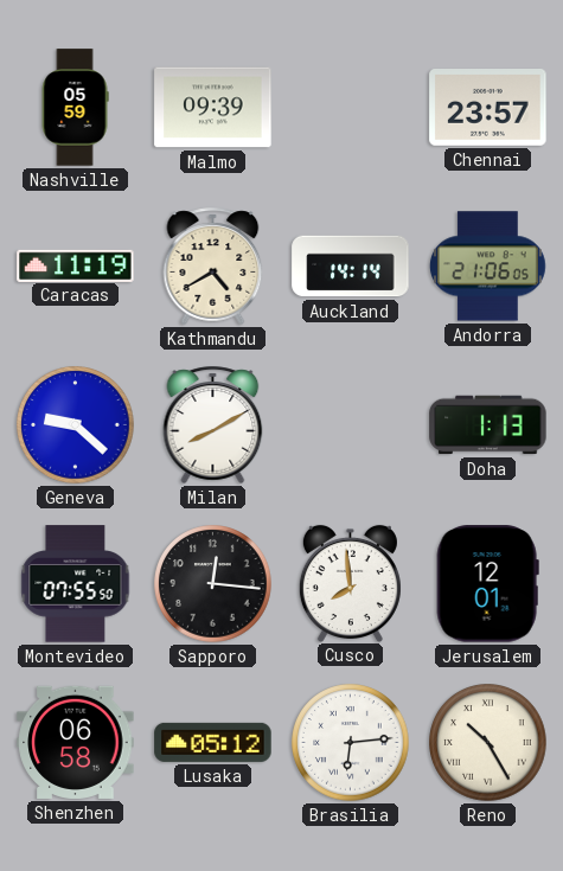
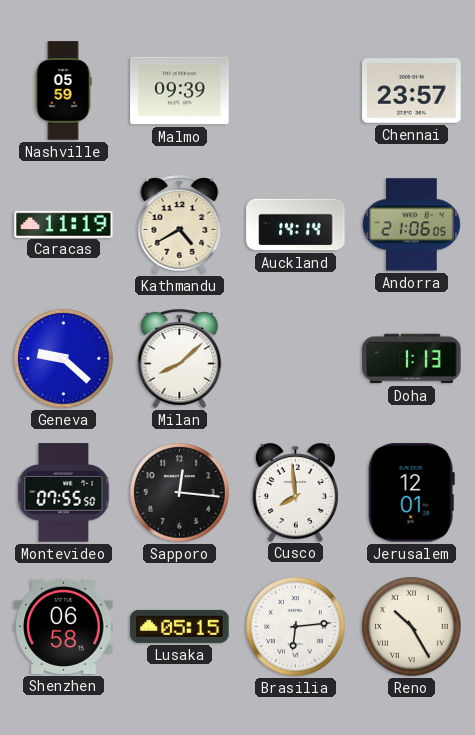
Milan: 8:10 -> 8:08
Lusaka: 05:12 -> 05:15
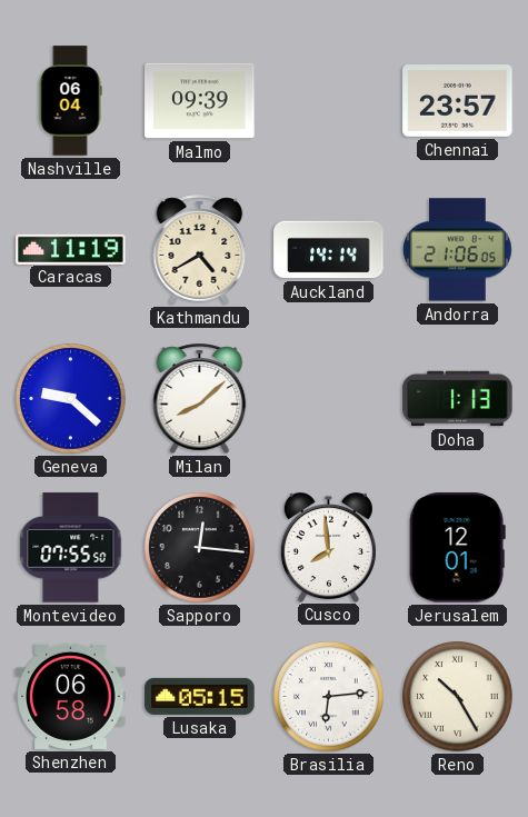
Nashville: 05:59 -> 06:04
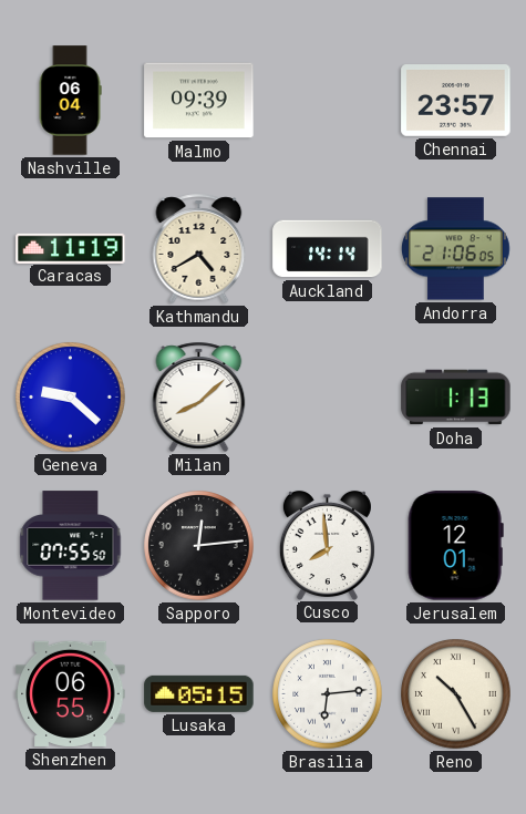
Sapporo: 12:16 -> 12:14
Shenzhen: 06:58 -> 06:55
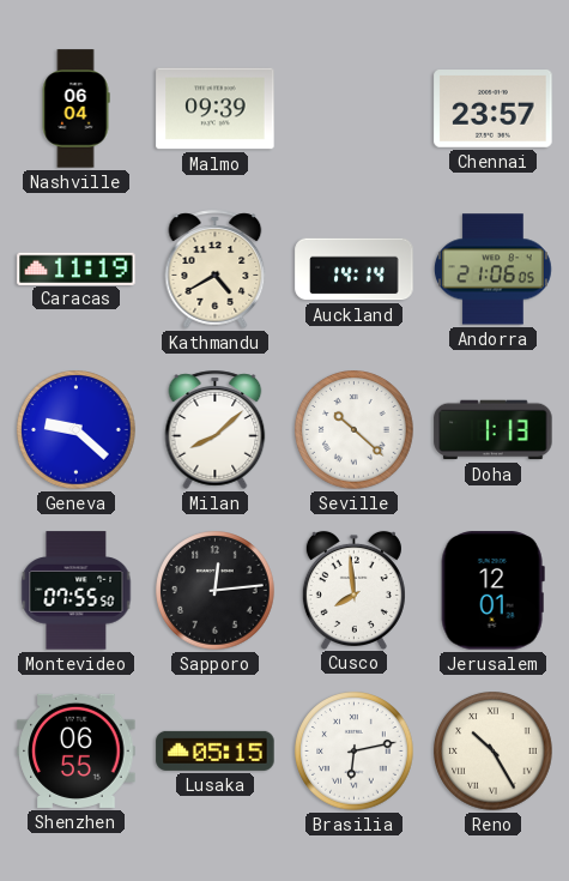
Seville: none -> 10:22
Brasilia: 6:14 -> 6:13
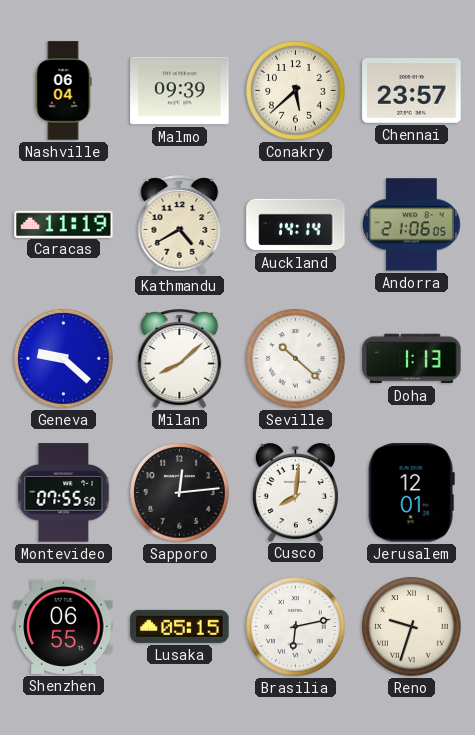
Conakry: none -> 5:38
Cusco: 7:59 -> 8:01
Reno: 10:25 -> 9:33
